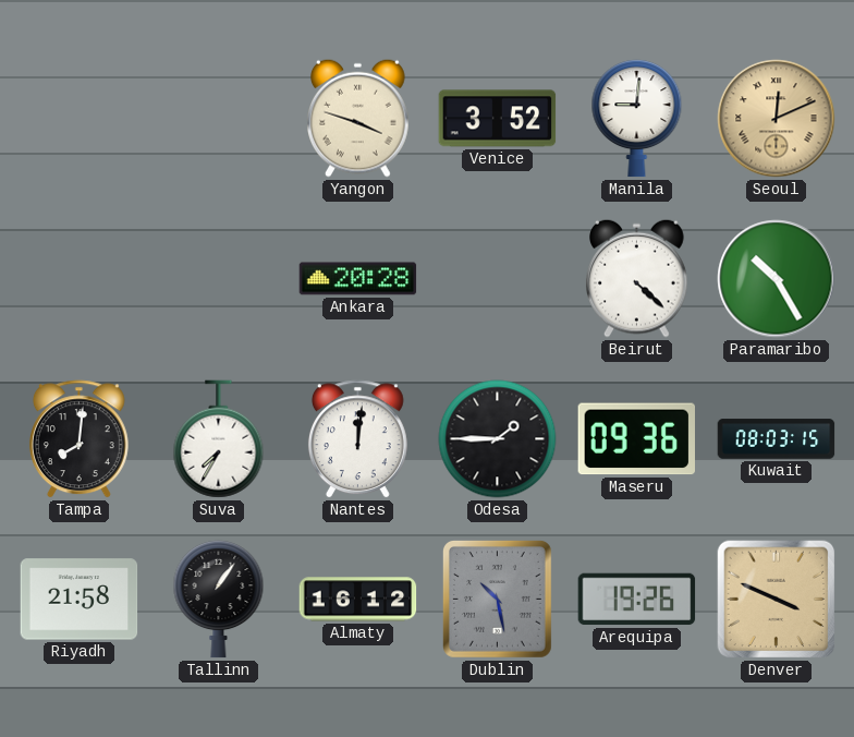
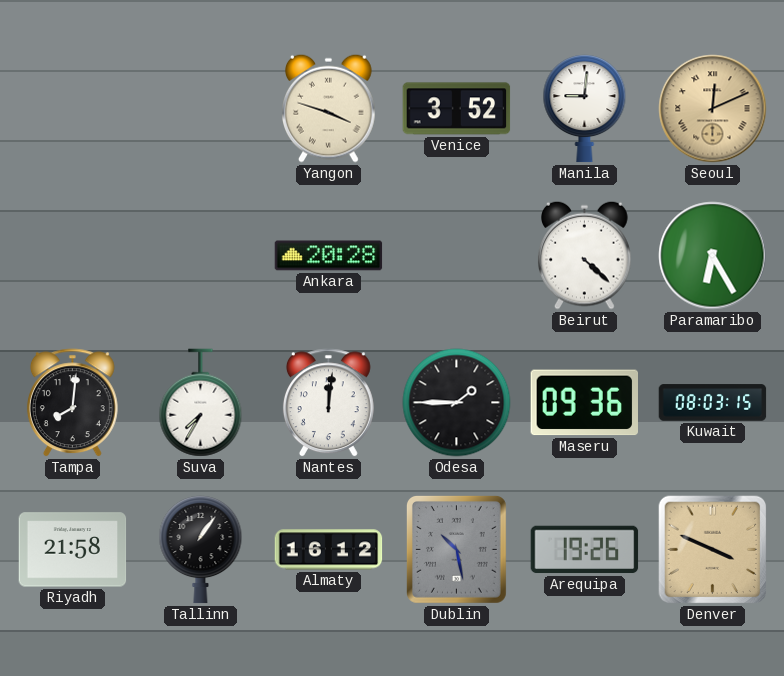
Paramaribo: 10:25 -> 6:25
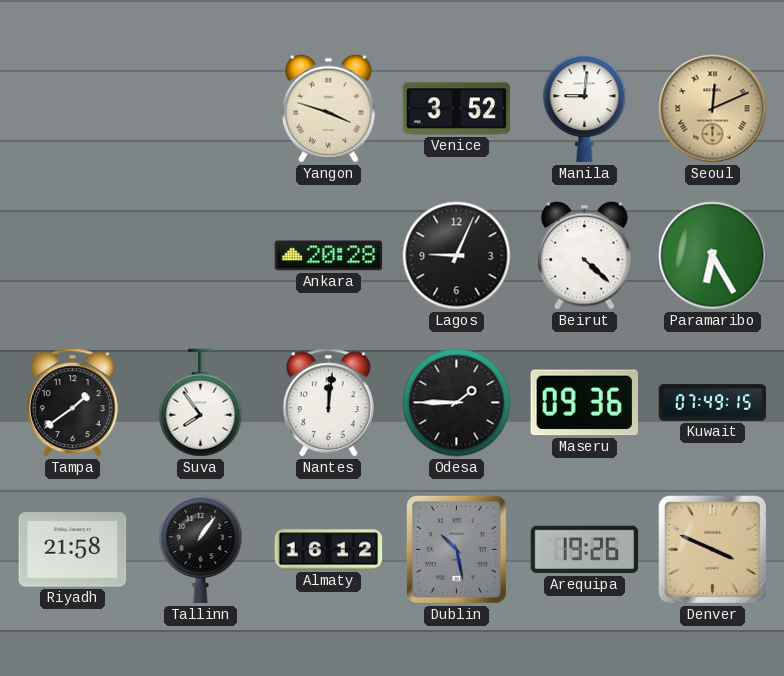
Lagos: none -> 9:04
Tampa: 8:01 -> 1:39
Suva: 7:35 -> 7:54
Kuwait: 08:03 -> 07:49
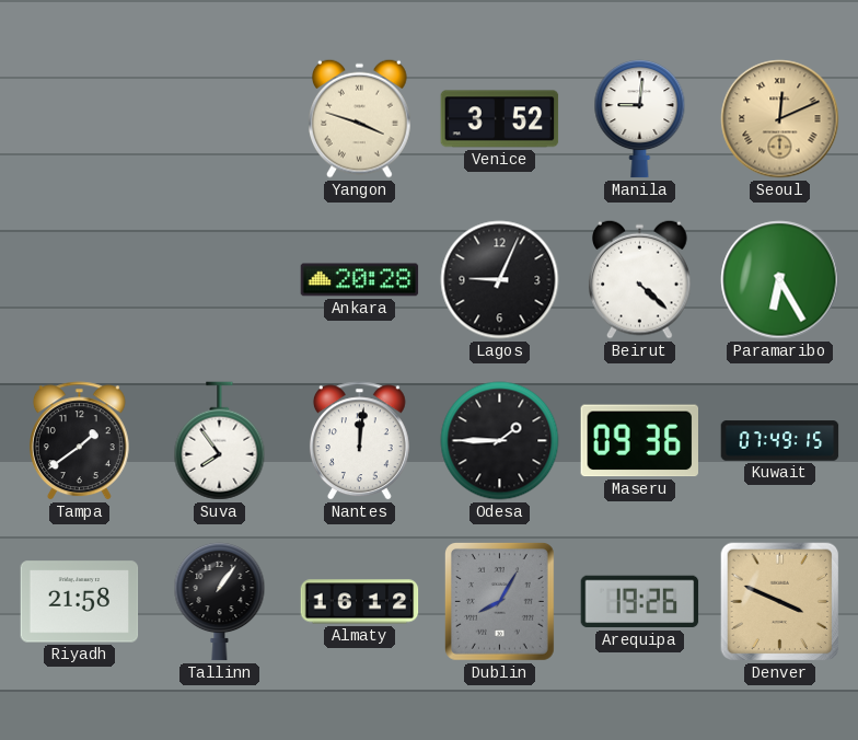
Dublin: 10:28 -> 8:05
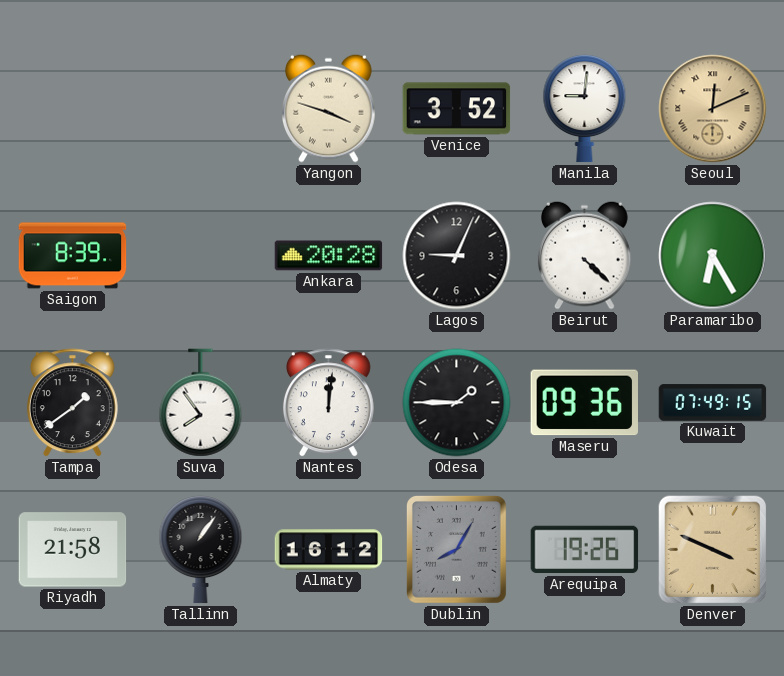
Saigon: none -> 8:39
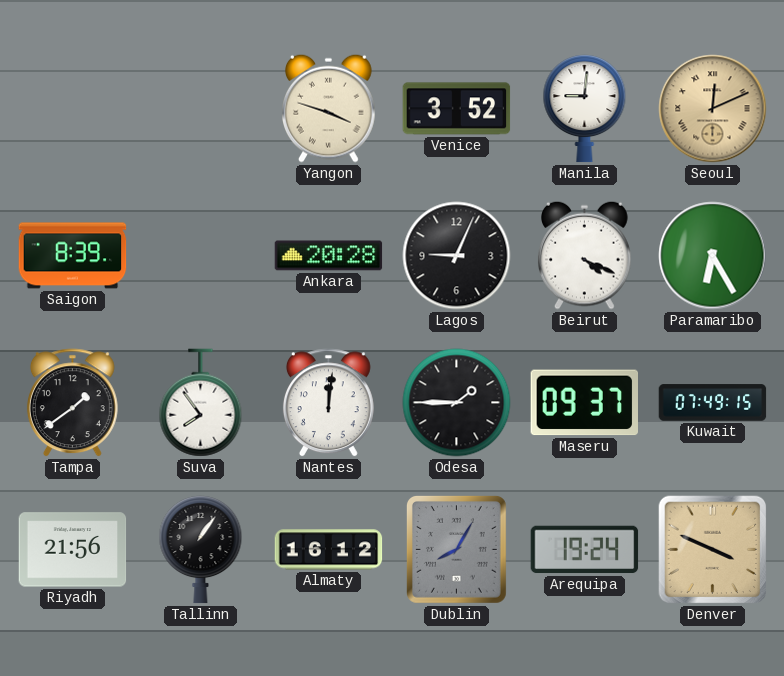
Beirut: 4:22 -> 4:19
Maseru: 09:36 -> 09:37
Riyadh: 21:58 -> 21:56
Arequipa: 19:26 -> 19:24
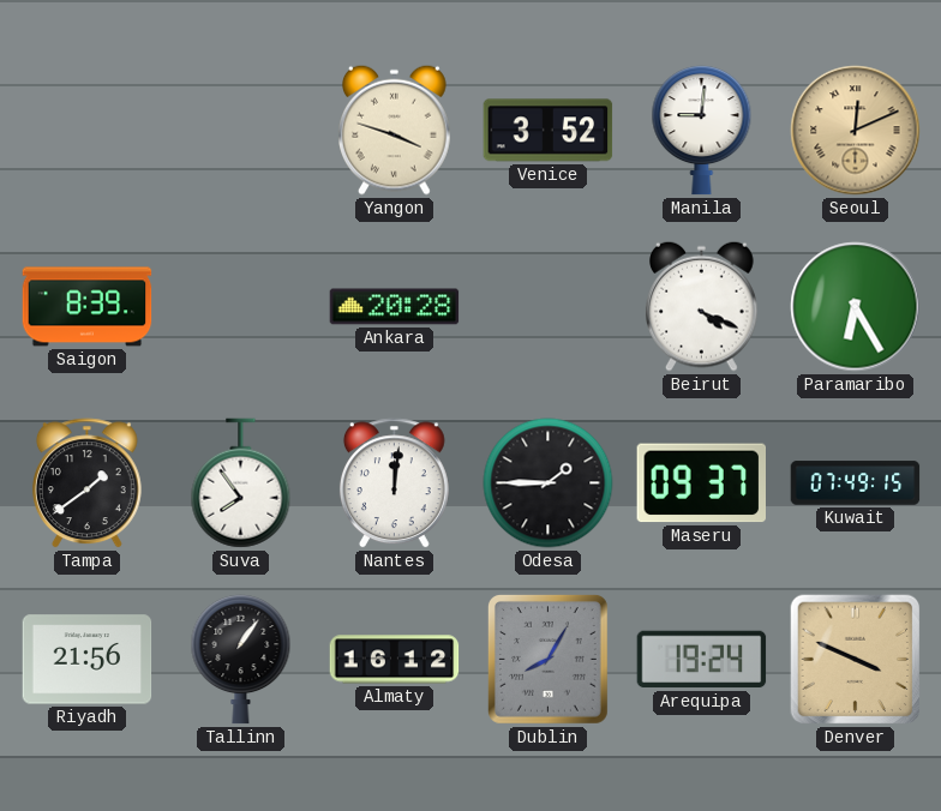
Lagos: 9:04 -> none
